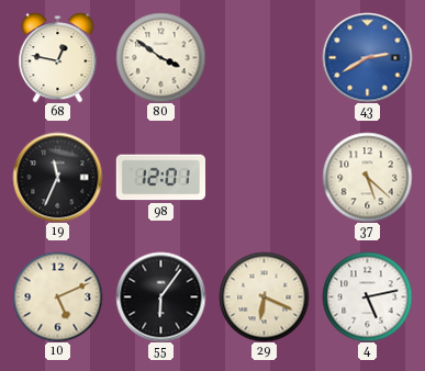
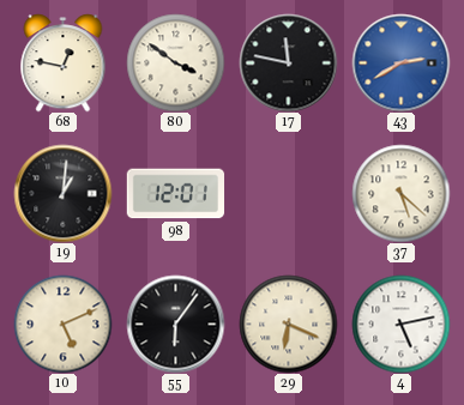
17: none -> 11:47
19: 11:34 -> 1:01
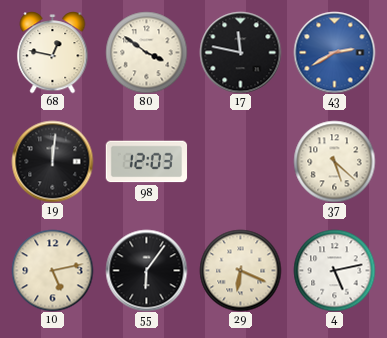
19: 1:01 -> 12:01
98: 12:01 -> 12:03
10: 5:11 -> 5:13
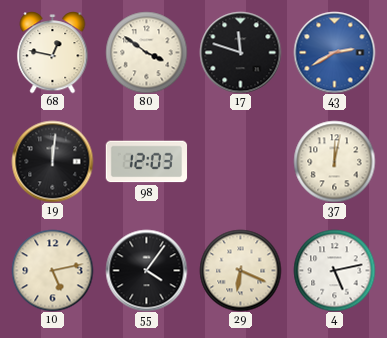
17: 11:47 -> 11:48
37: 5:22 -> 12:02
55: 6:06 -> 4:06
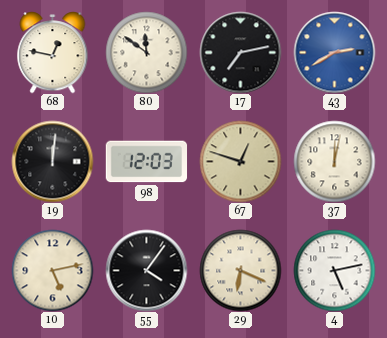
80: 3:51 -> 11:51
17: 11:48 -> 7:13
67: none -> 12:48
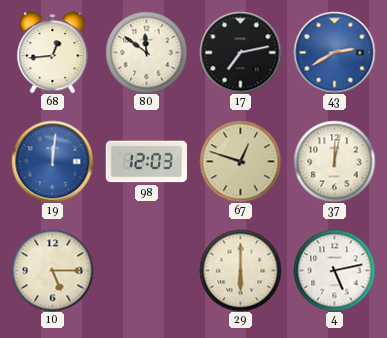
68: 12:47 -> 12:44
19 dial: black -> blue
10: 5:13 -> 5:15
55: 4:06 -> none
29: 6:19 -> 6:00
